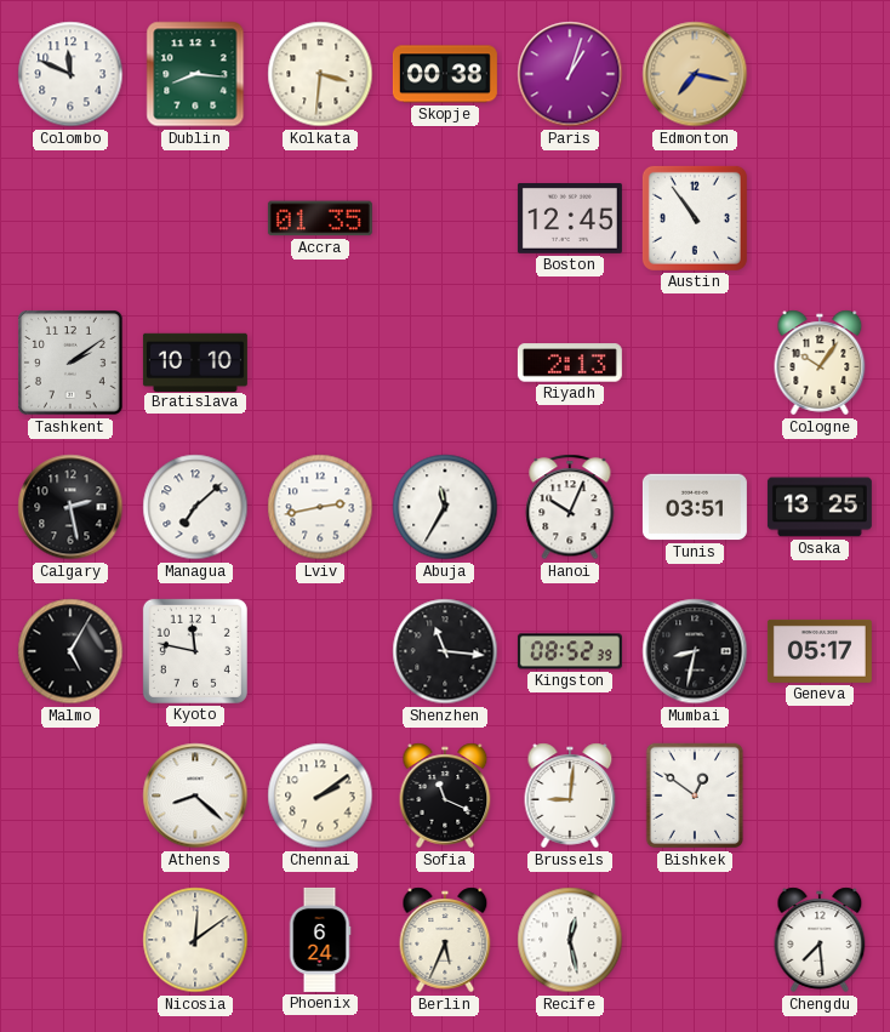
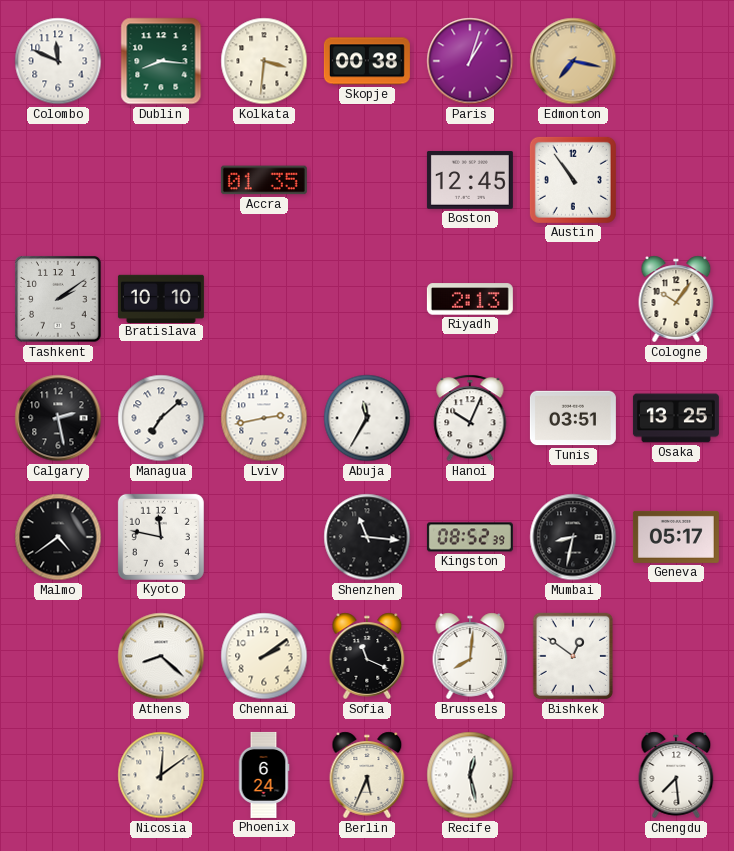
Malmo: 5:05 -> 4:39
Brussels: 9:01 -> 8:01
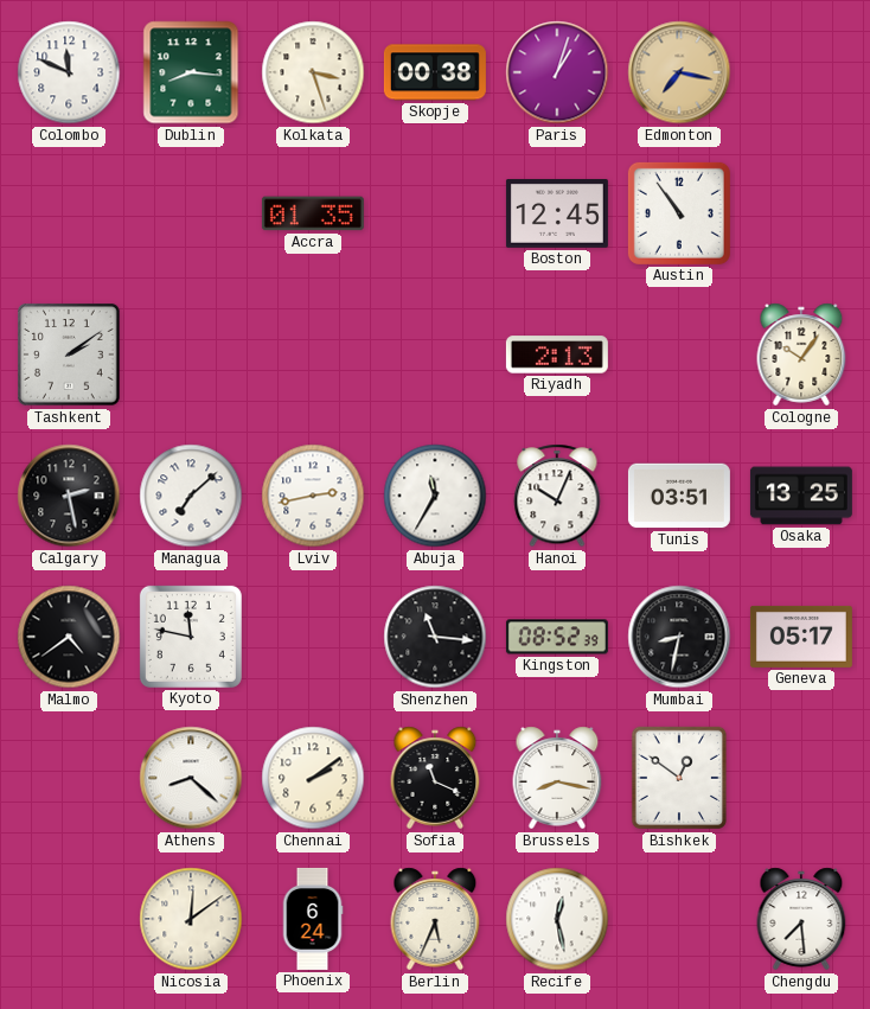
Kolkata: 3:31 -> 3:27
Bratislava: 10:10 -> none
Brussels: 8:01 -> 8:17
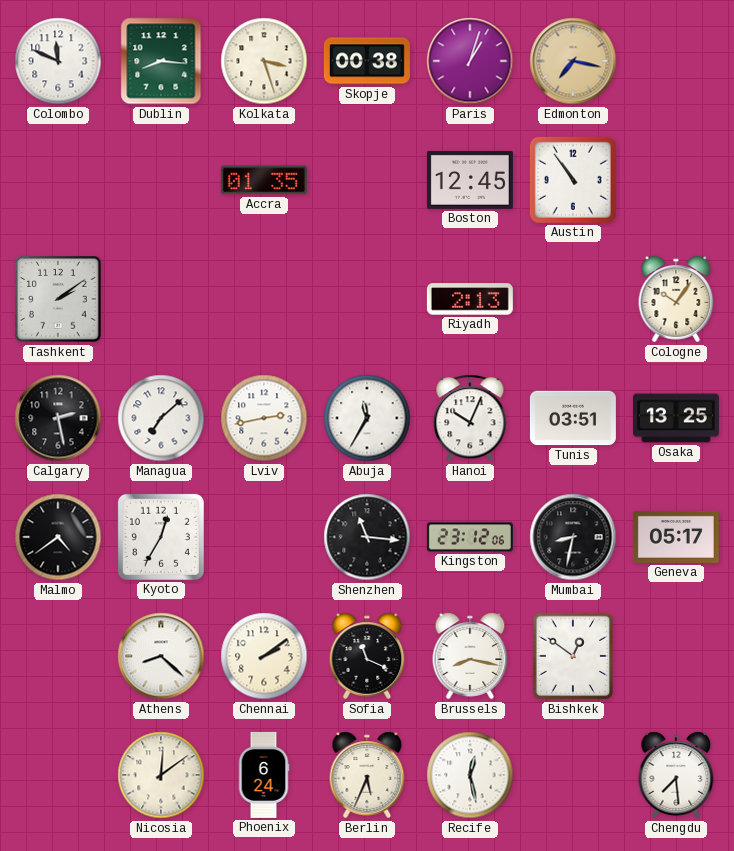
Kyoto: 11:47 -> 12:35
Kingston: 08:52 -> 23:12
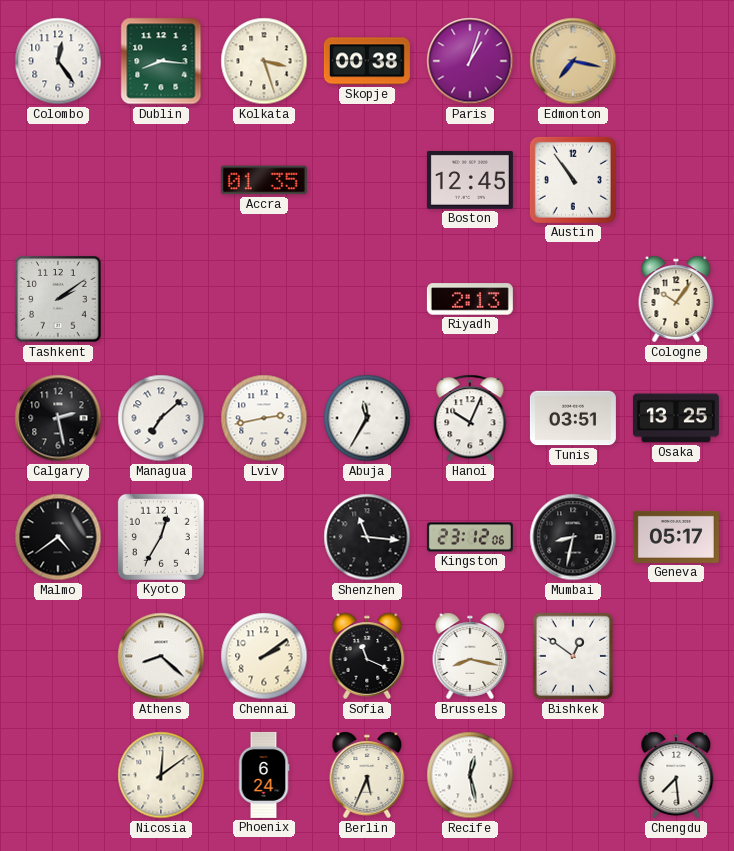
Colombo: 11:49 -> 12:24
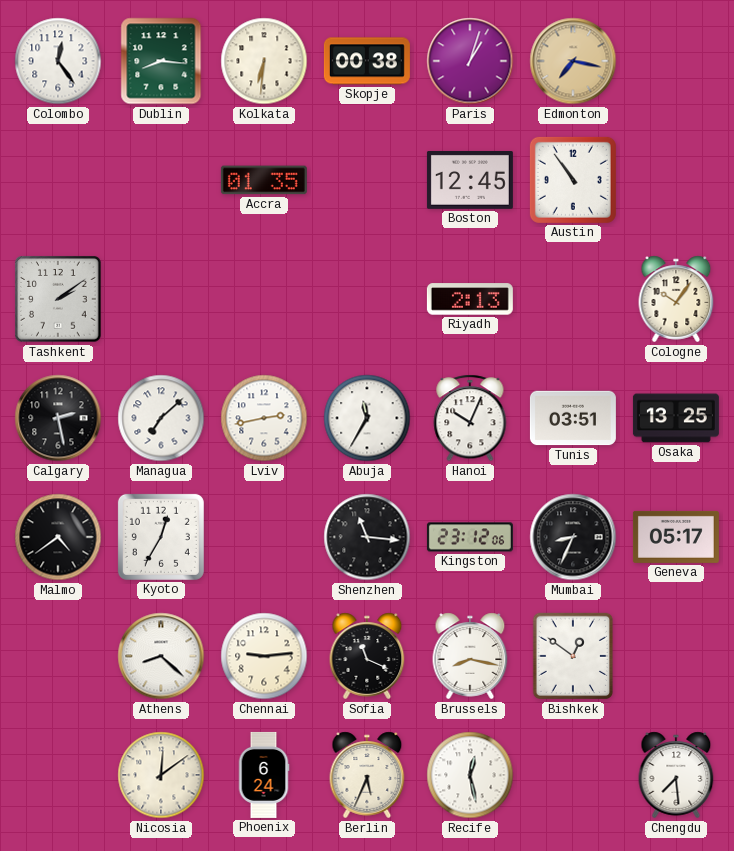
Kolkata: 3:27 -> 6:31
Mumbai: 8:32 -> 8:34
Chennai: 2:09 -> 9:14
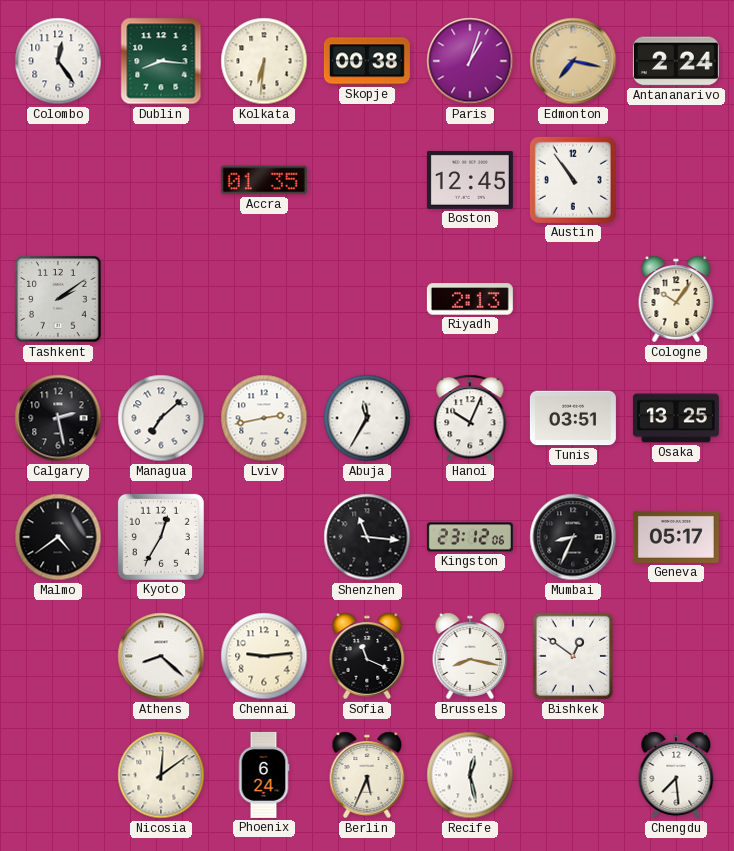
Antananarivo: none -> 2:24
